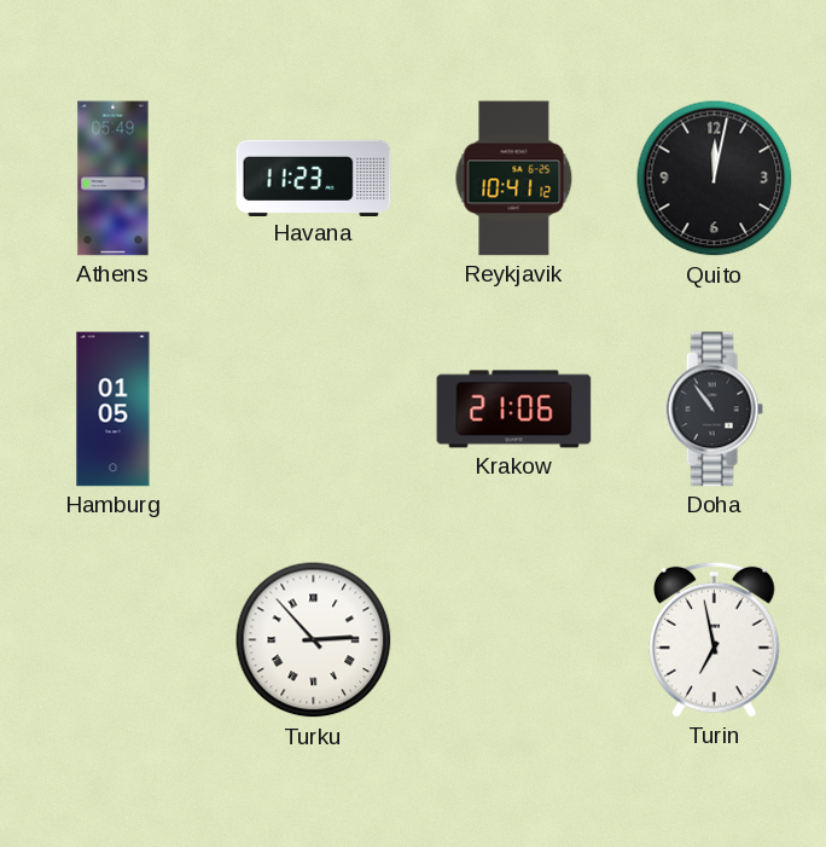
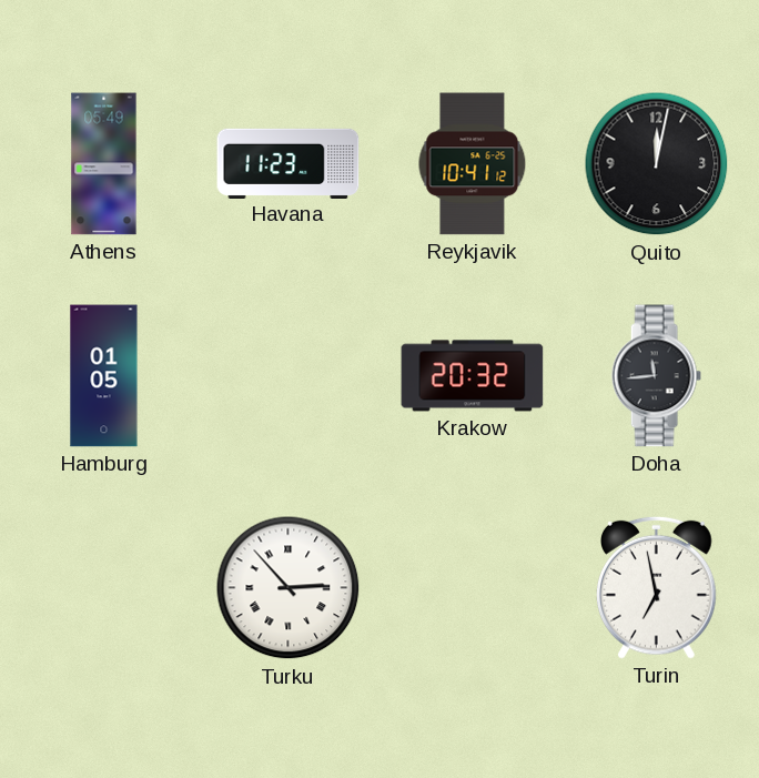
Krakow: 21:06 -> 20:32
Doha: 10:54 -> 11:44
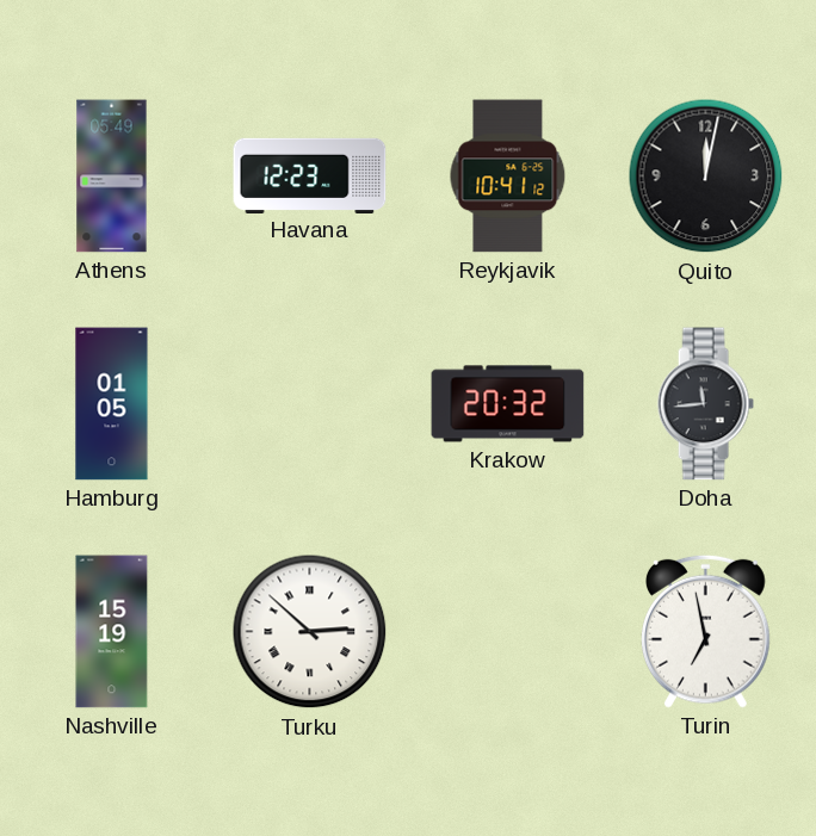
Havana: 11:23 -> 12:23
Nashville: none -> 15:19
Turku: 2:53 -> 2:52
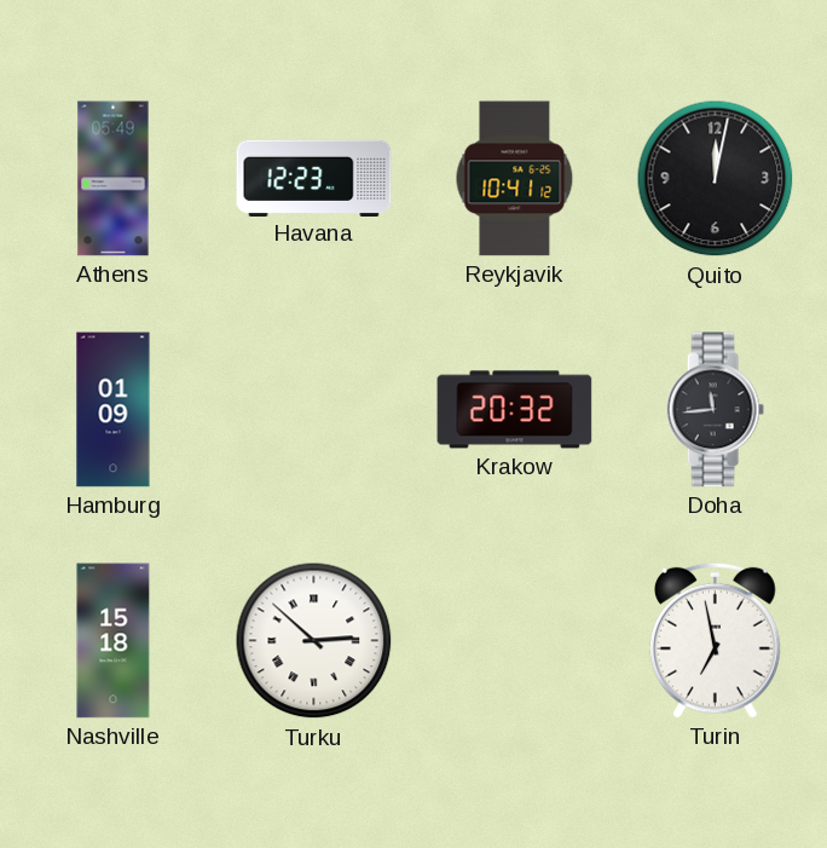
Hamburg: 01:05 -> 01:09
Nashville: 15:19 -> 15:18
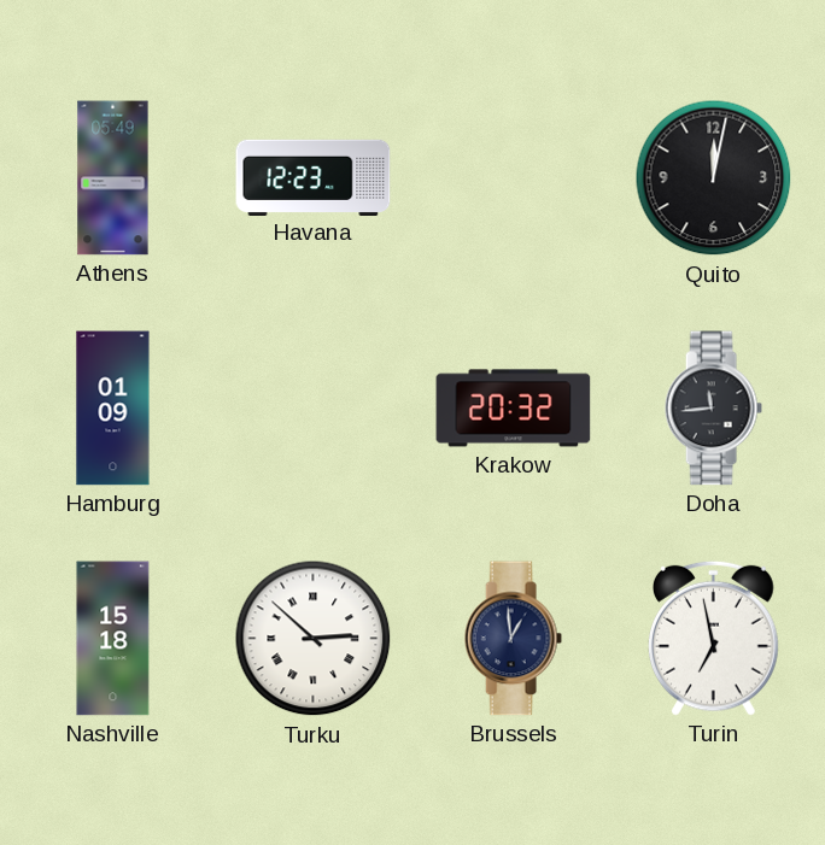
Reykjavik: 10:41 -> none
Brussels: none -> 12:59
